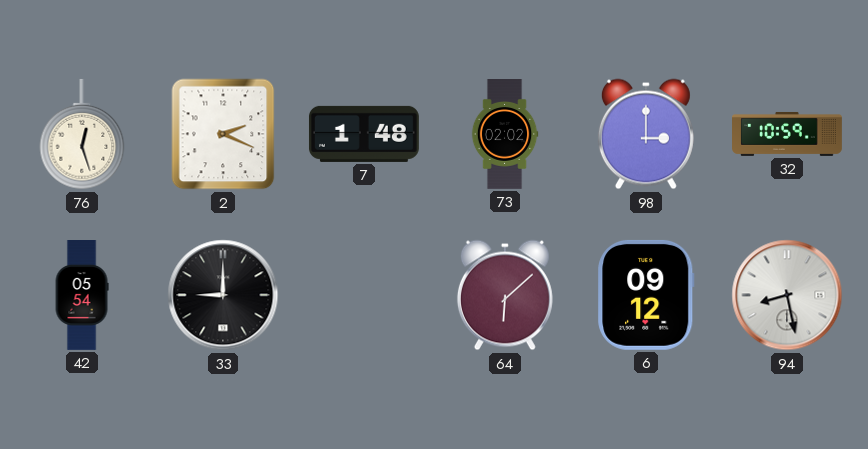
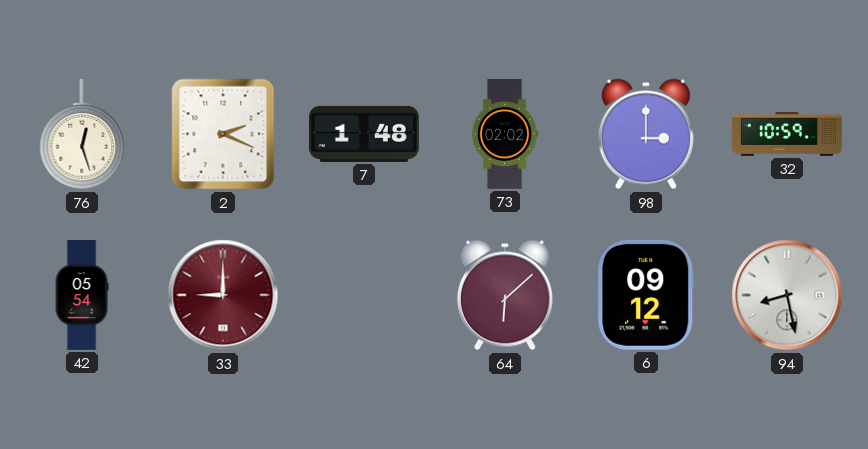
33 dial: black -> burgundy
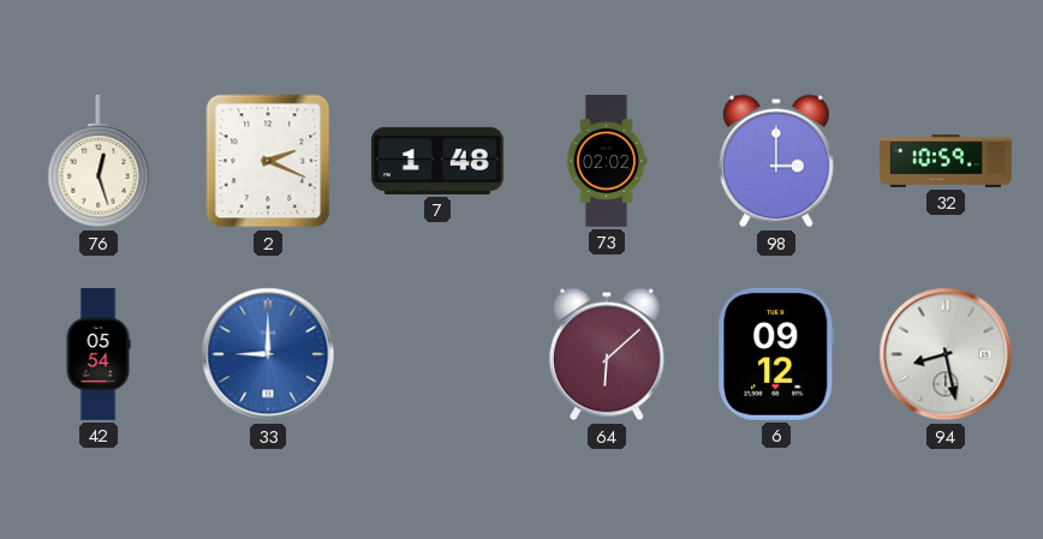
33 dial: burgundy -> blue
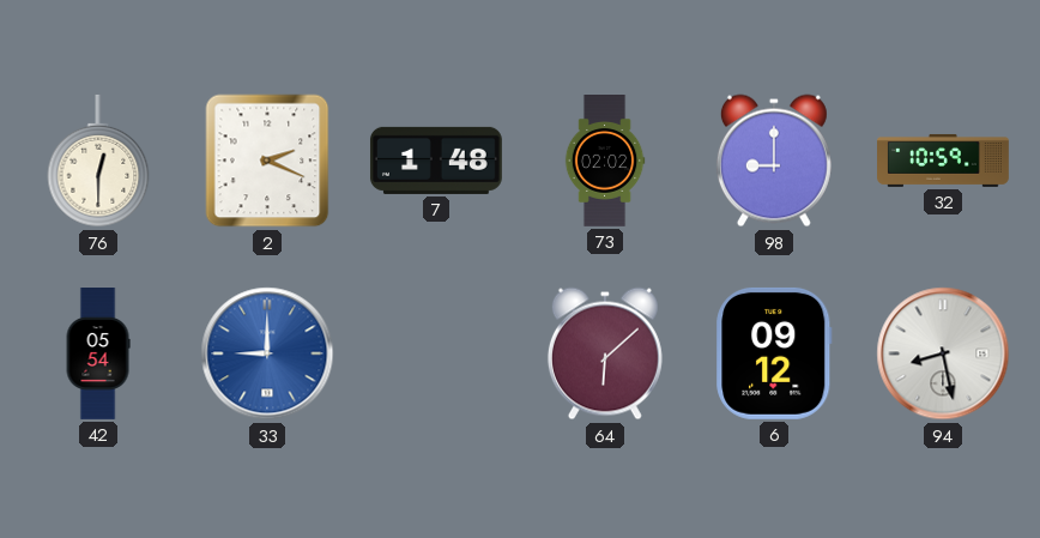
76: 12:27 -> 12:30
98: 3:00 -> 9:00
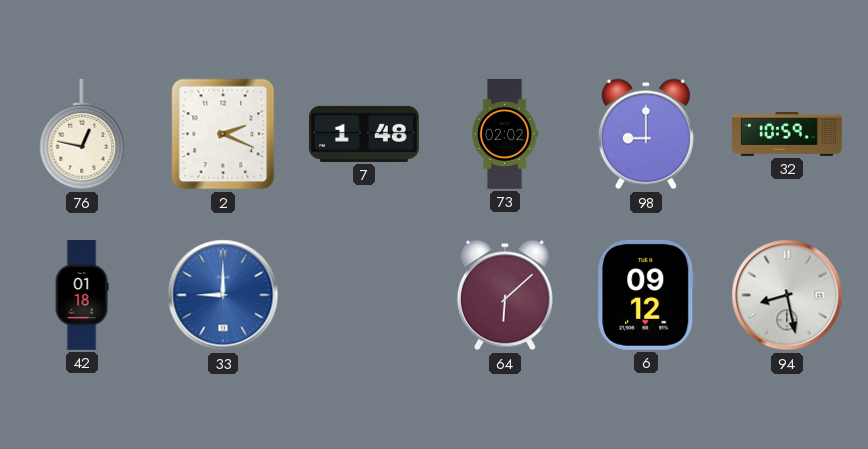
76: 12:30 -> 12:47
42: 05:54 -> 01:18
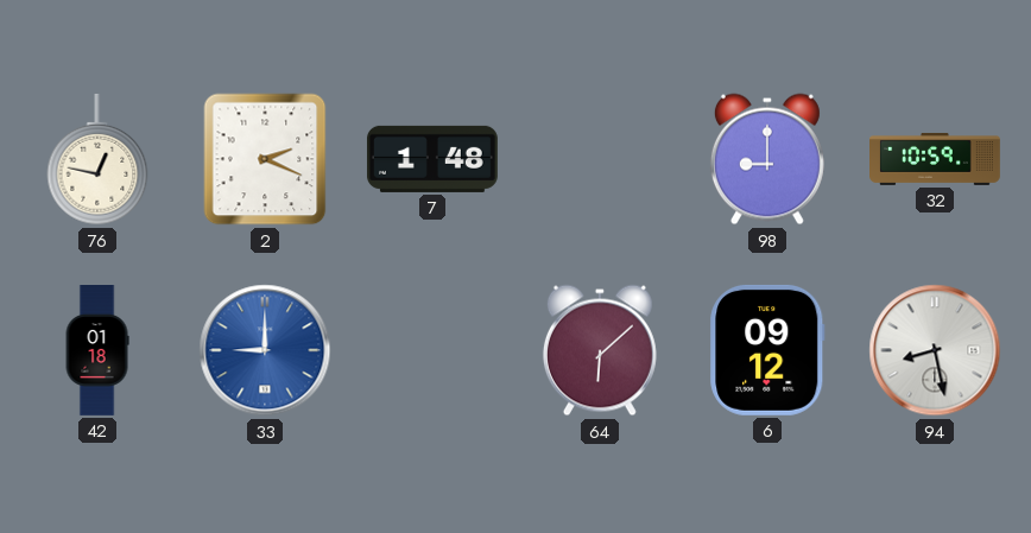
73: 02:02 -> none
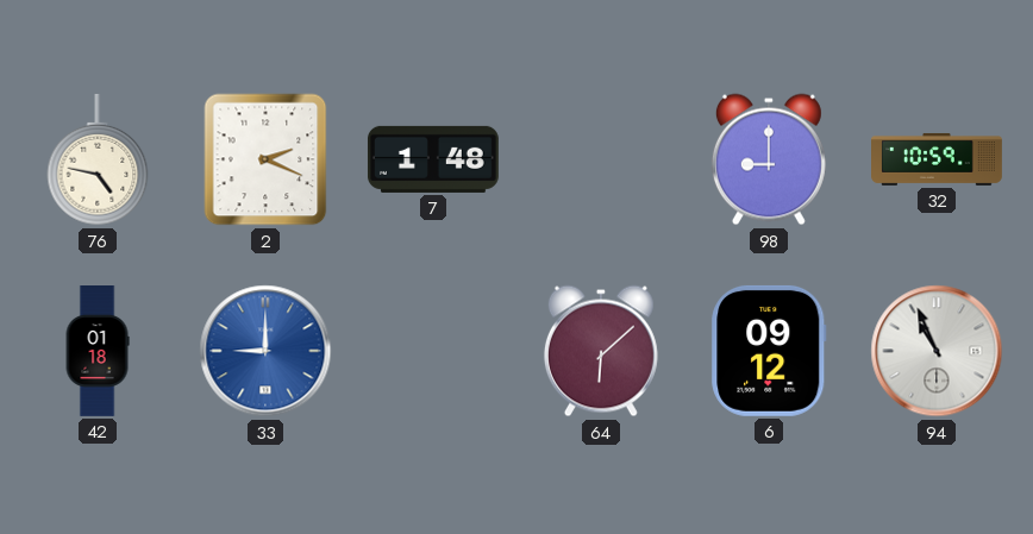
76: 12:47 -> 4:47
94: 8:28 -> 10:56
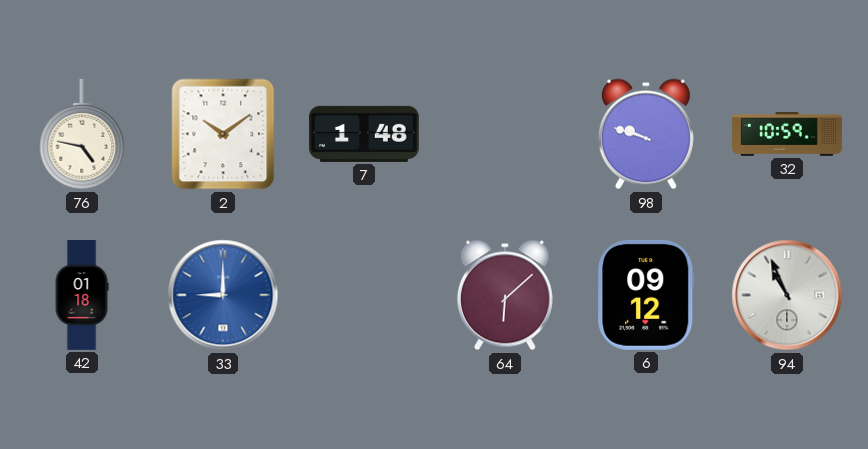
2: 2:19 -> 10:09
98: 9:00 -> 9:48
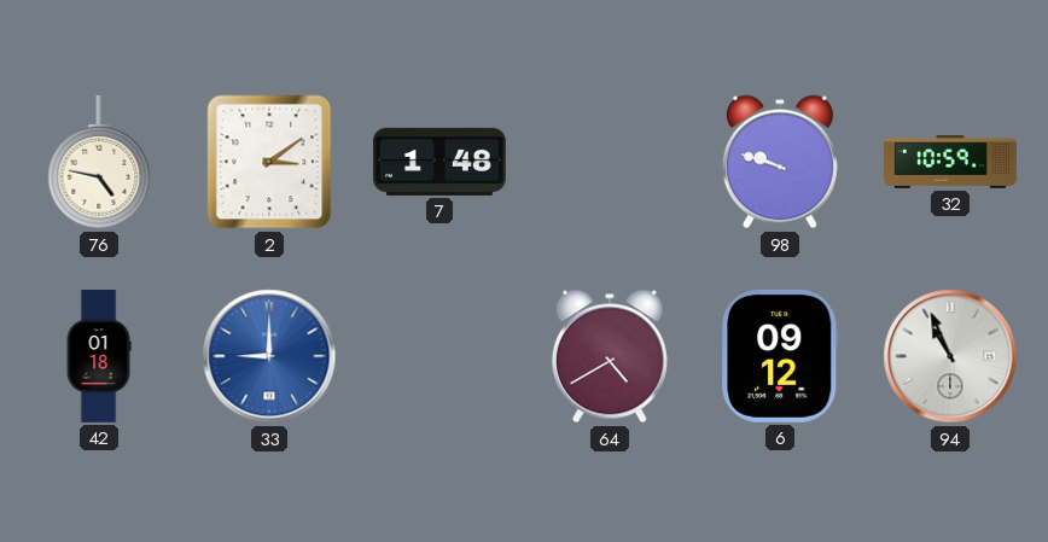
2: 10:09 -> 3:09
64: 6:08 -> 4:40
